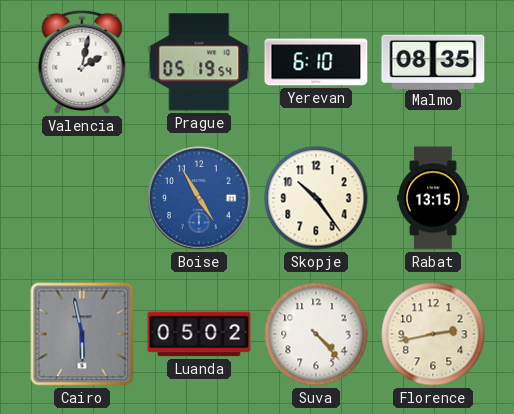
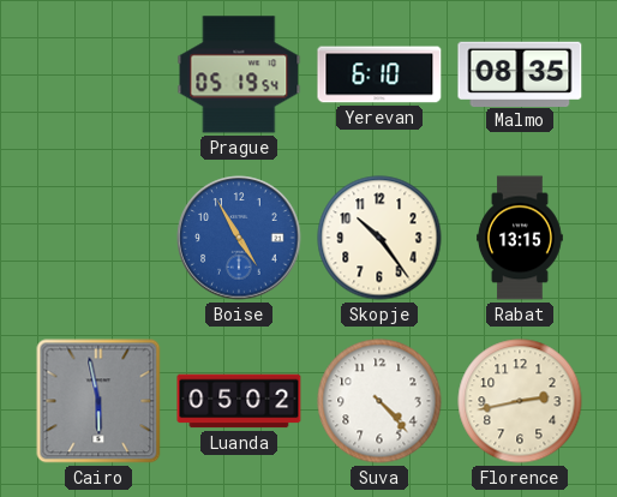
Valencia: 2:02 -> none
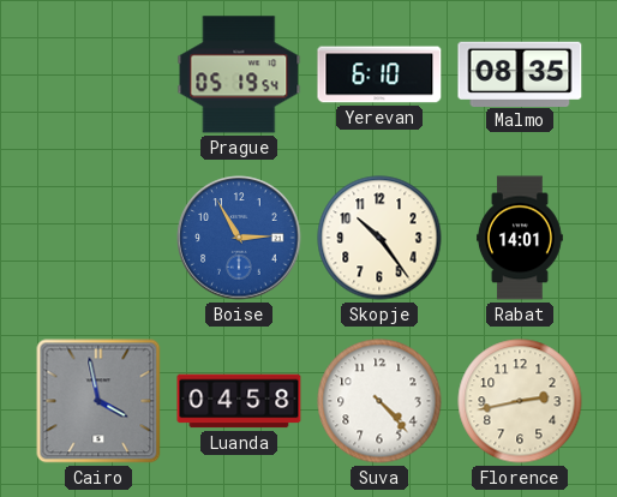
Boise: 4:55 -> 2:55
Rabat: 13:15 -> 14:01
Cairo: 5:58 -> 3:58
Luanda: 05:02 -> 04:58
